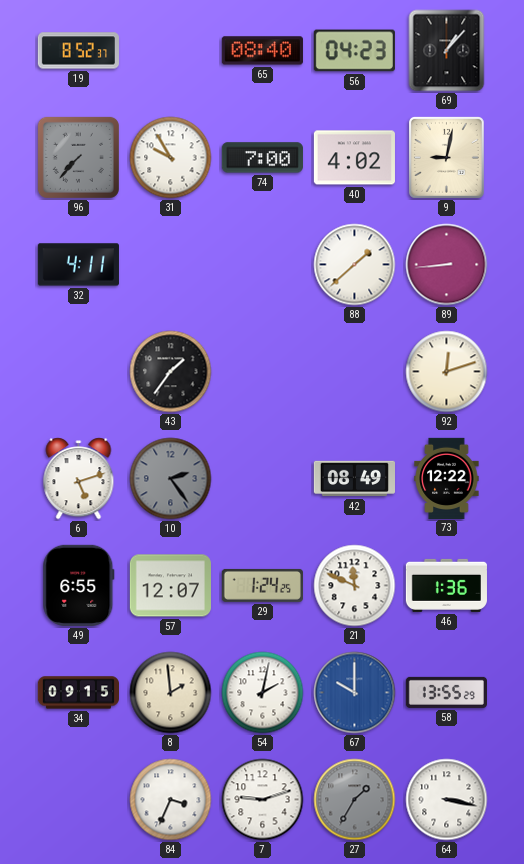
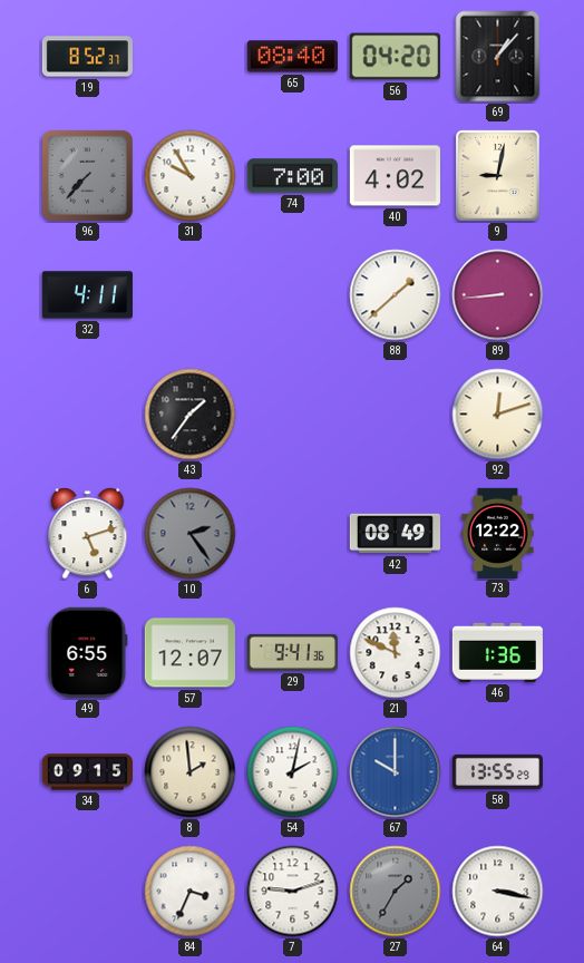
56: 04:23 -> 04:20
29: 1:24 -> 9:41
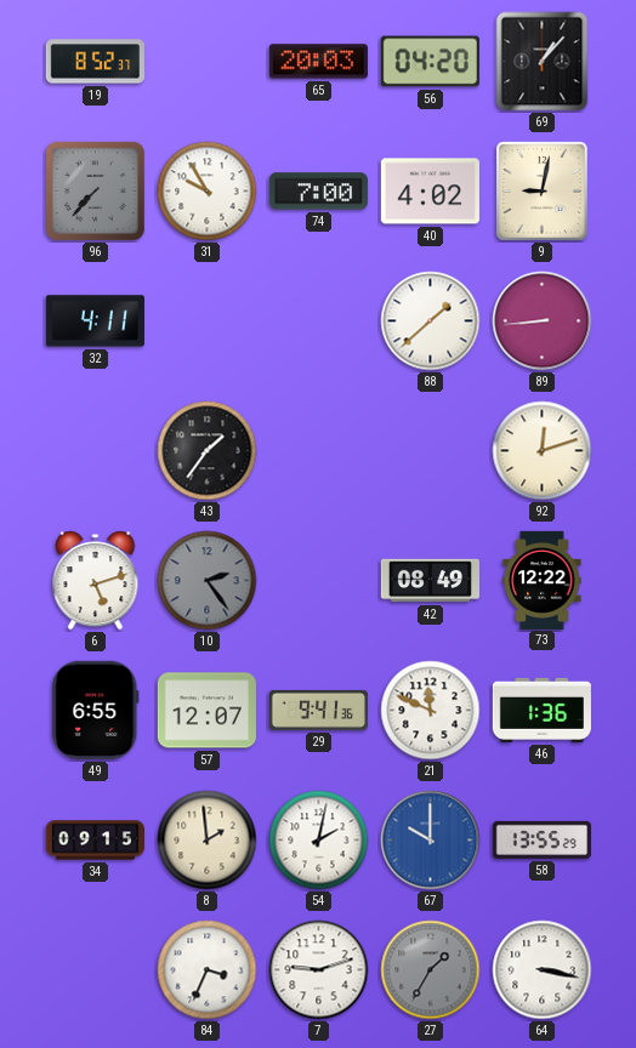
65: 08:40 -> 20:03
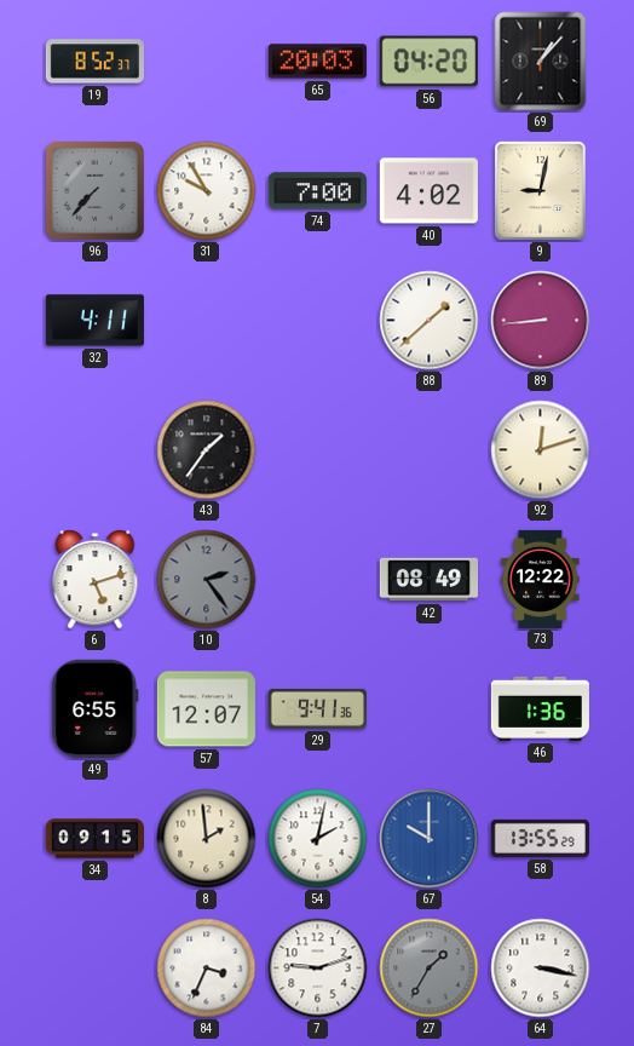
21: 11:49 -> none
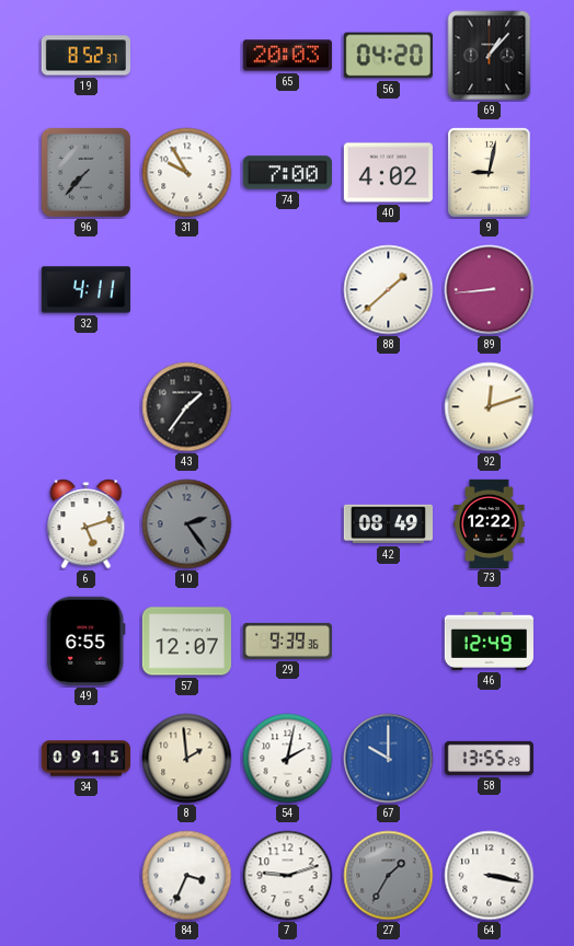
29: 9:41 -> 9:39
46: 1:36 -> 12:49
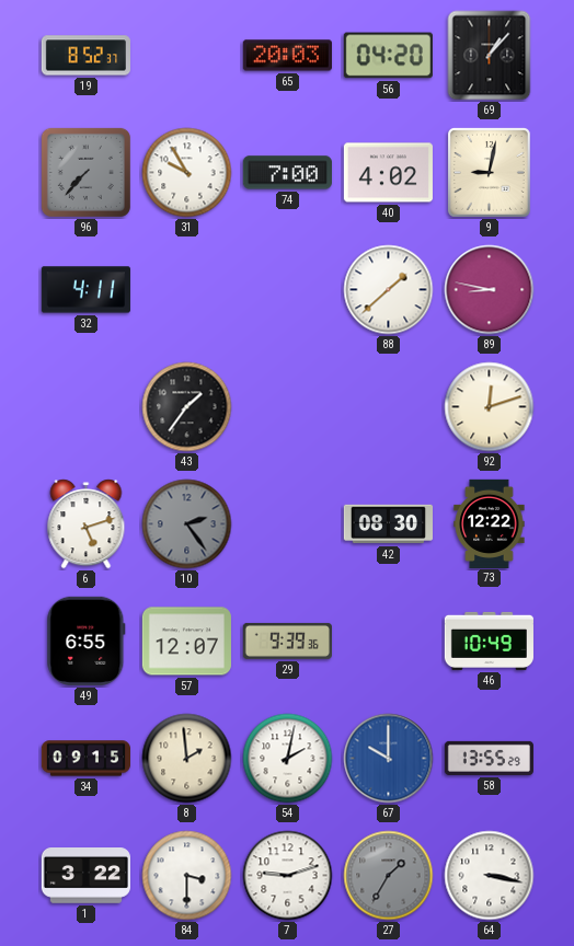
89: 8:44 -> 8:47
42: 08:49 -> 08:30
46: 12:49 -> 10:49
1: none -> 3:22
84: 3:34 -> 3:30
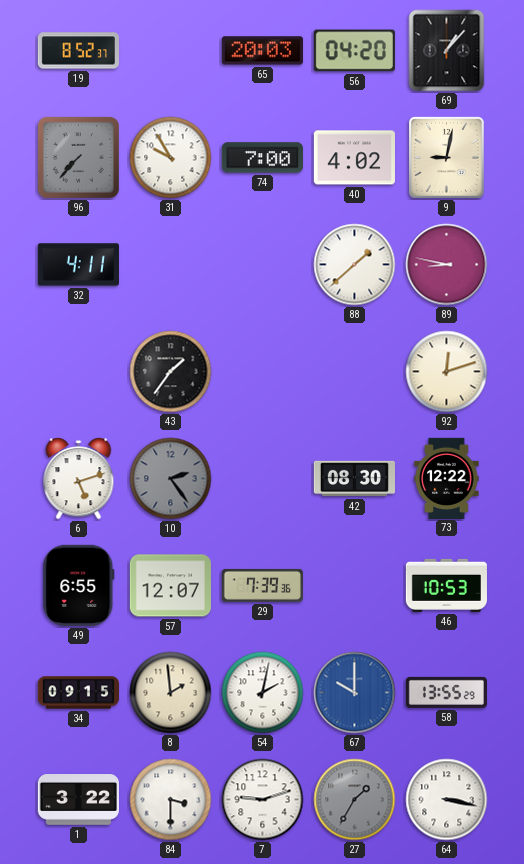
29: 9:39 -> 7:39
46: 10:49 -> 10:53
